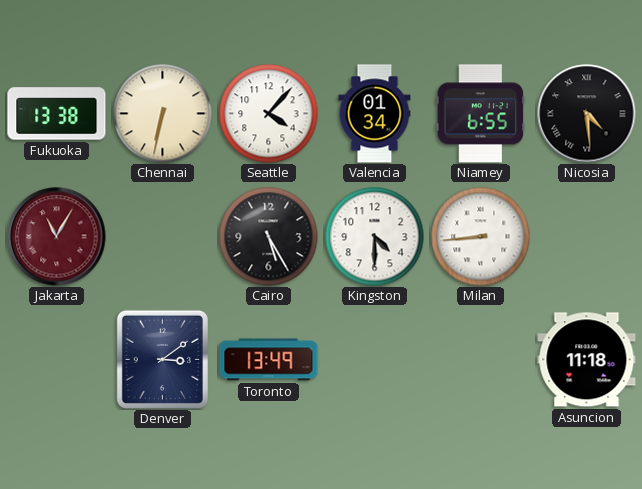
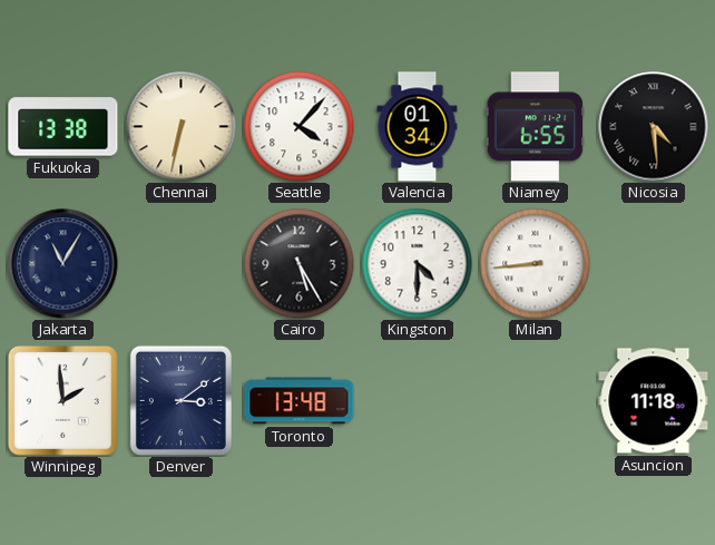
Jakarta dial: burgundy -> navy
Winnipeg: none -> 1:59
Toronto: 13:49 -> 13:48
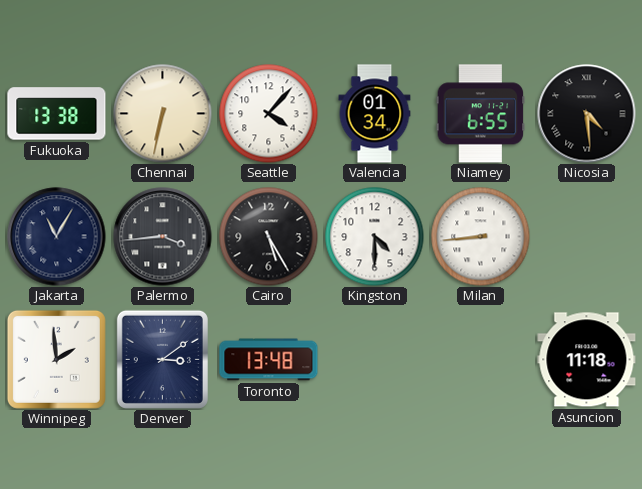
Palermo: none -> 3:44
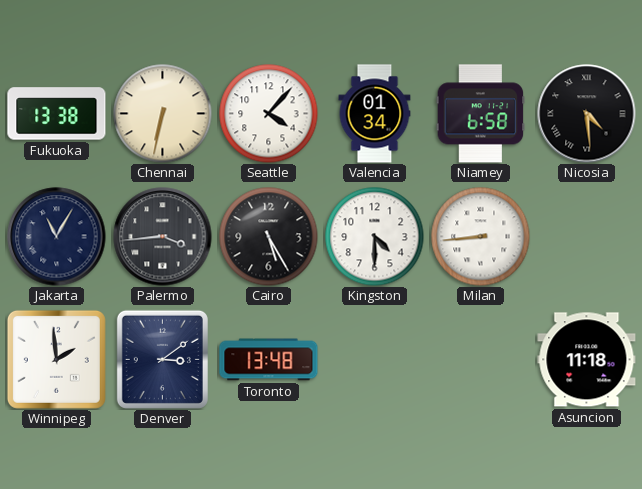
Niamey: 6:55 -> 6:58
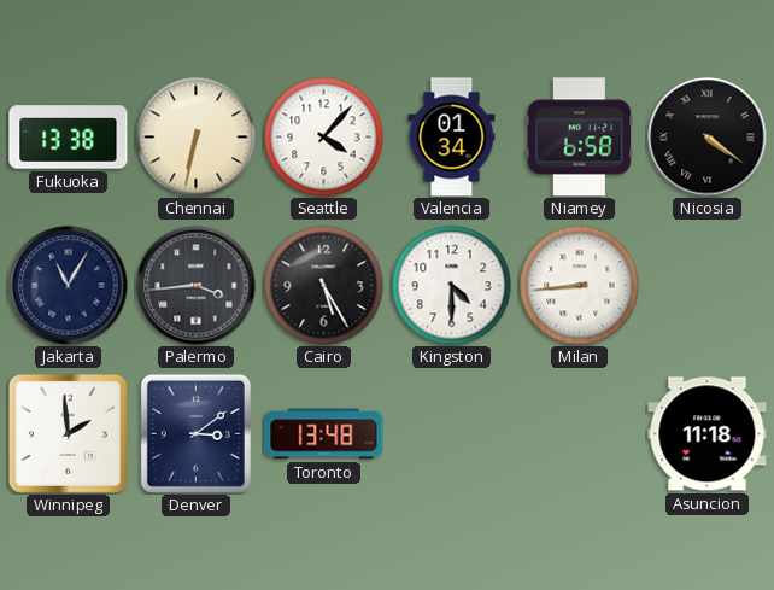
Nicosia: 4:29 -> 4:21
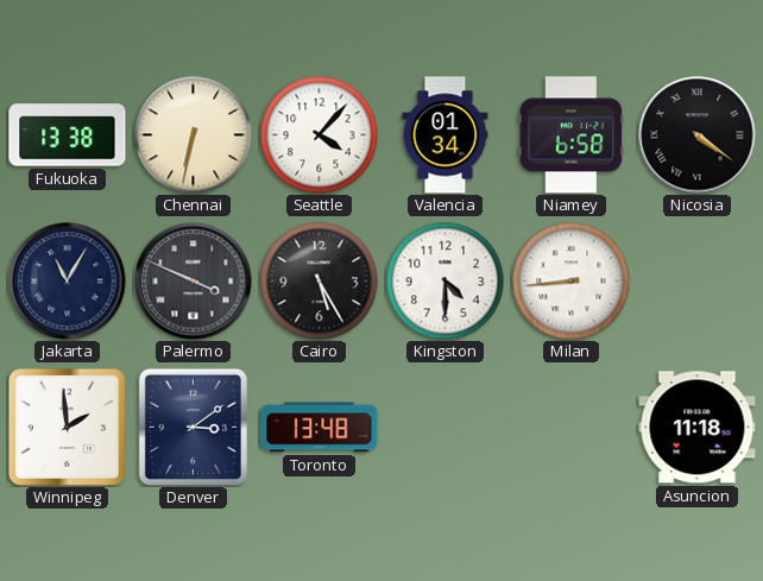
Palermo: 3:44 -> 3:49
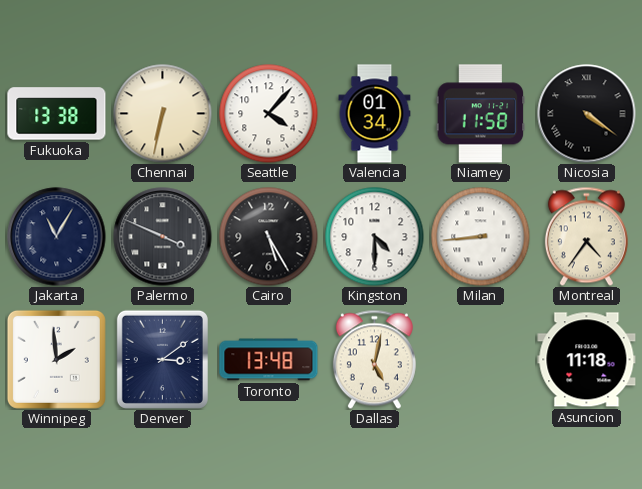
Niamey: 6:58 -> 11:58
Montreal: none -> 4:36
Dallas: none -> 5:02
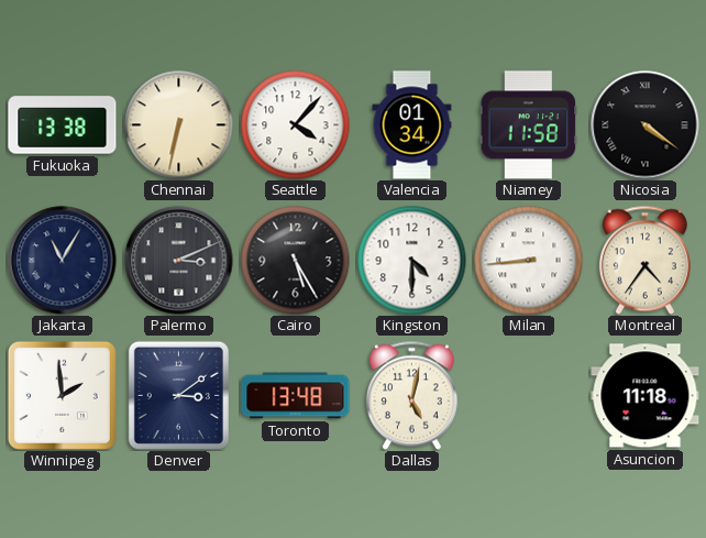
Palermo: 3:49 -> 3:11
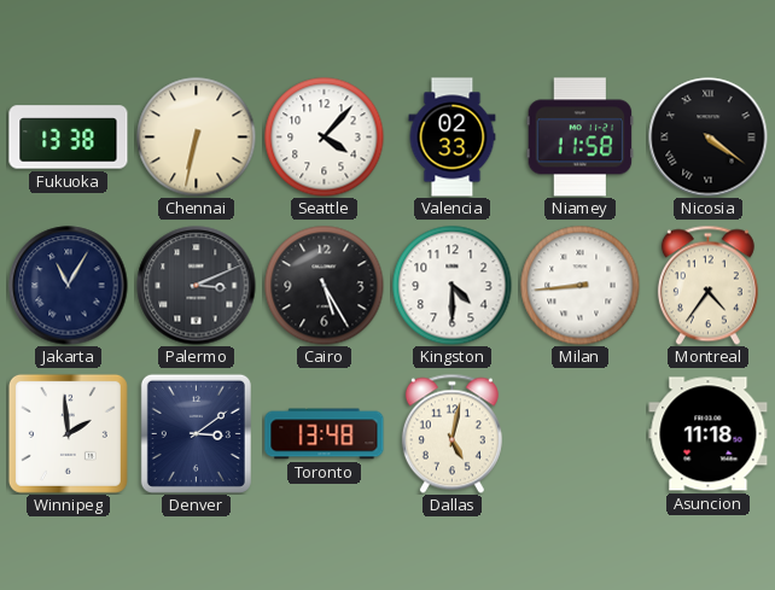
Valencia: 01:34 -> 02:33
